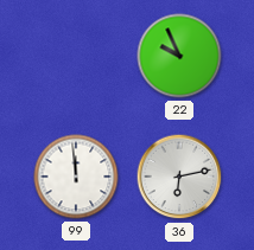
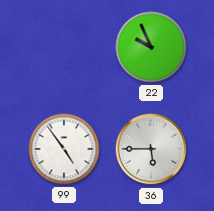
99: 11:59 -> 4:54
36: 6:13 -> 5:45
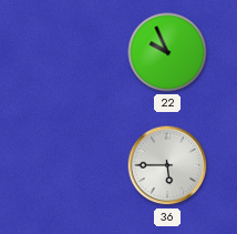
99: 4:54 -> none
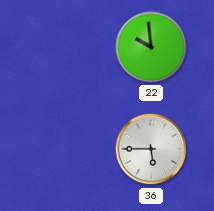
22: 9:56 -> 9:59
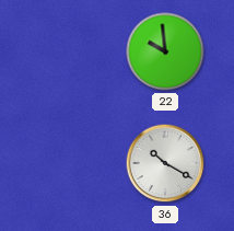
36: 5:45 -> 10:20
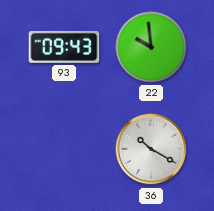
93: none -> 09:43
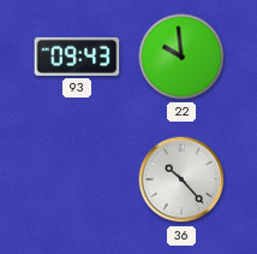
36: 10:20 -> 10:23
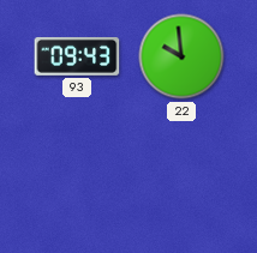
36: 10:23 -> none
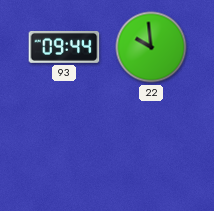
93: 09:43 -> 09:44
